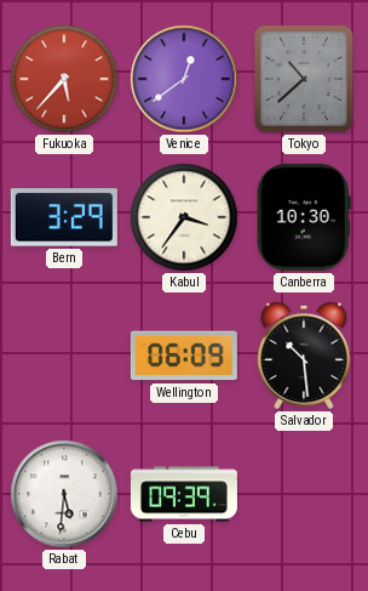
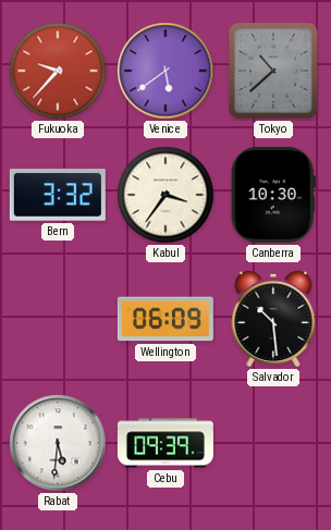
Fukuoka: 5:37 -> 9:37
Venice: 12:39 -> 5:39
Bern: 3:29 -> 3:32
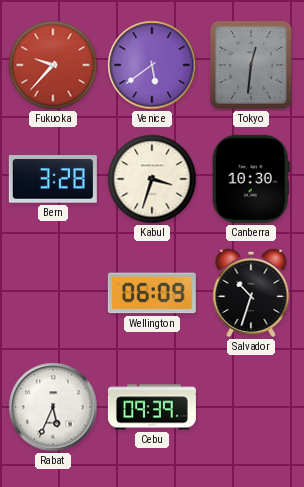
Tokyo: 10:38 -> 12:31
Bern: 3:32 -> 3:28
Kabul: 3:36 -> 3:33
Salvador: 10:29 -> 10:33
Rabat: 5:31 -> 5:34
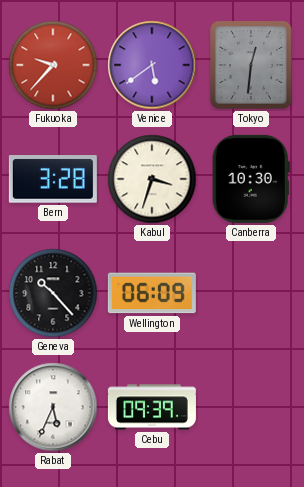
Geneva: none -> 10:23
Salvador: 10:33 -> none
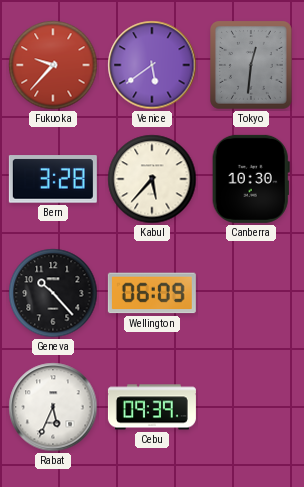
Kabul: 3:33 -> 5:37
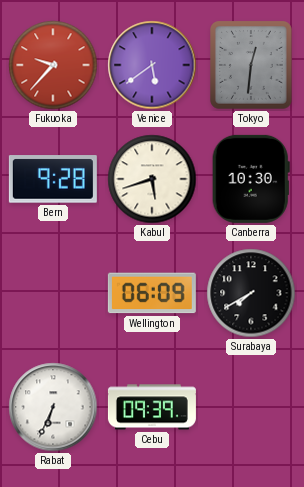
Bern: 3:28 -> 9:28
Kabul: 5:37 -> 5:42
Geneva: 10:23 -> none
Surabaya: none -> 7:40
Rabat: 5:34 -> 6:34
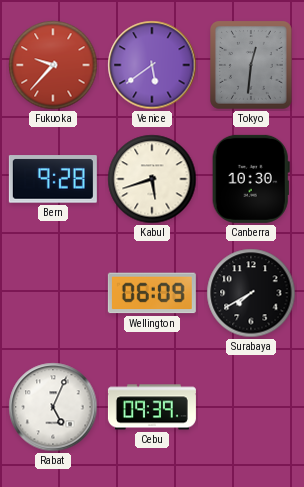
Rabat: 6:34 -> 5:04
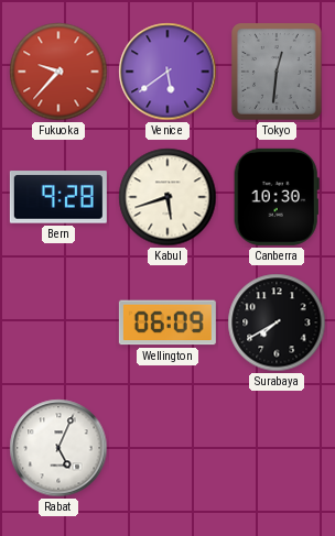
Cebu: 09:39 -> none
